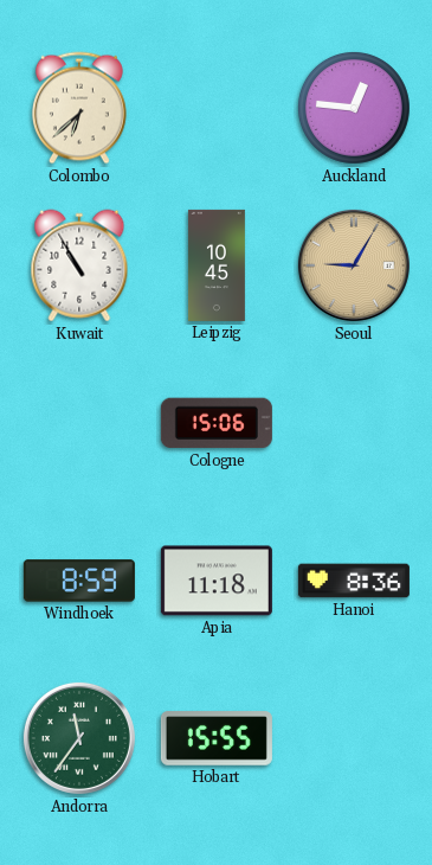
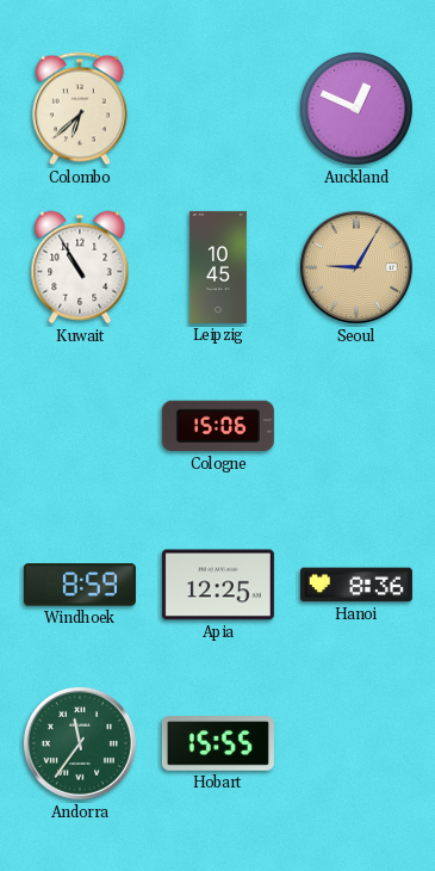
Auckland: 12:46 -> 12:49
Apia: 11:18 -> 12:25
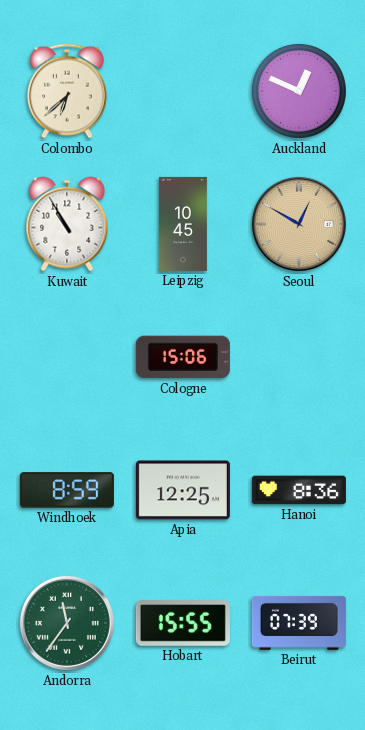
Seoul: 9:05 -> 12:50
Beirut: none -> 07:39
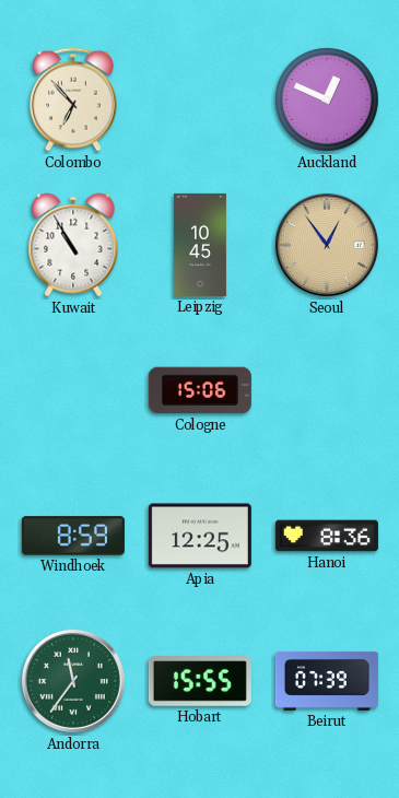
Colombo: 6:38 -> 6:53
Seoul: 12:50 -> 12:54
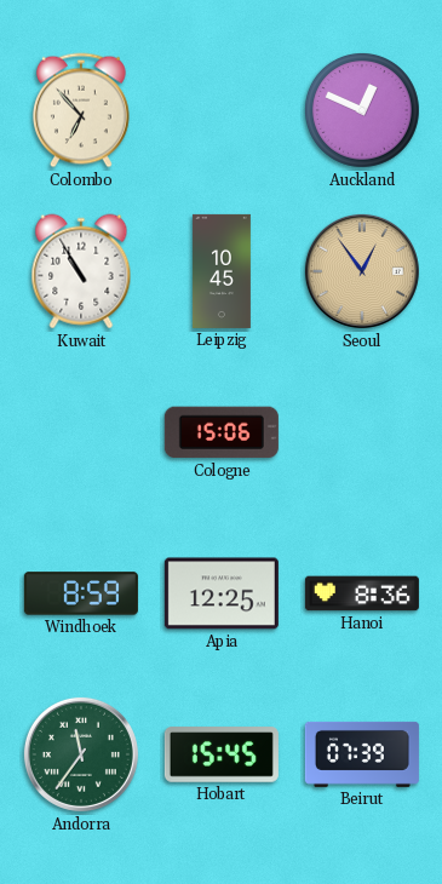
Hobart: 15:55 -> 15:45
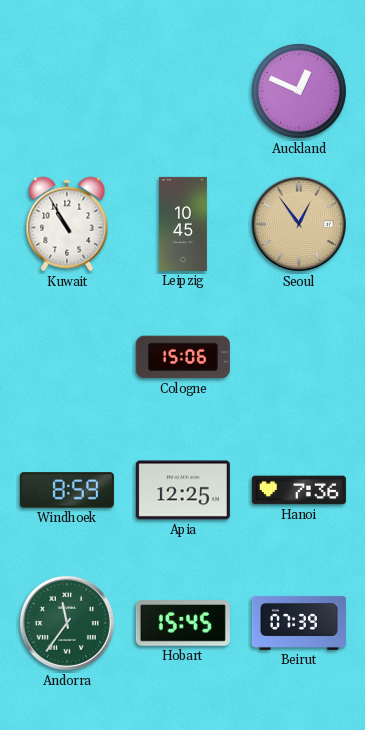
Colombo: 6:53 -> none
Hanoi: 8:36 -> 7:36
